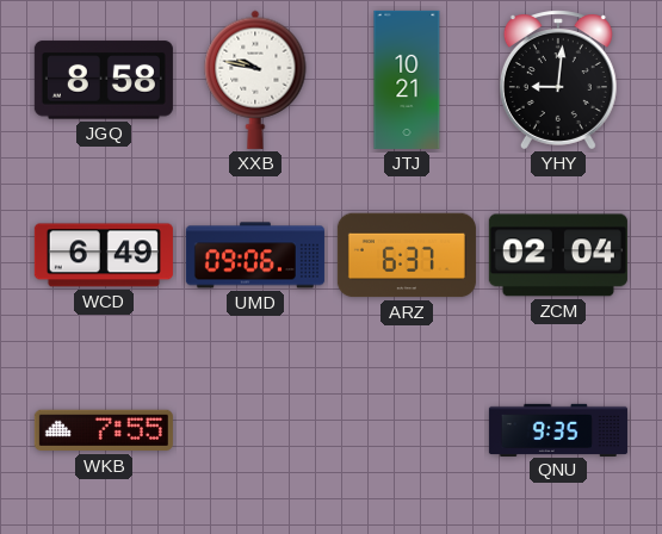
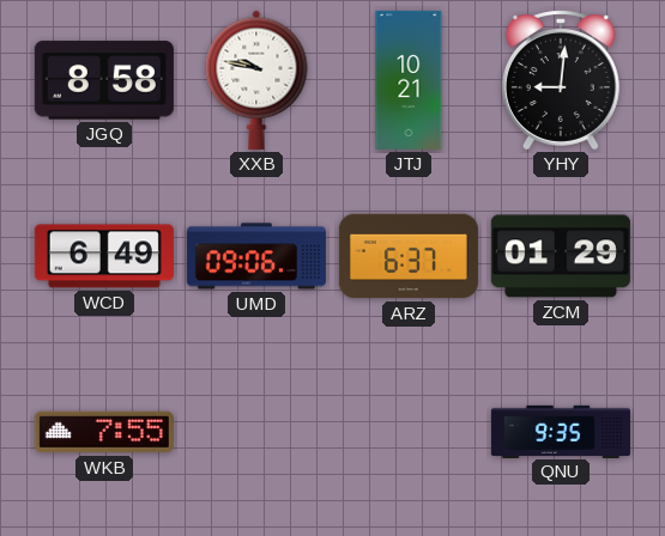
ZCM: 02:04 -> 01:29
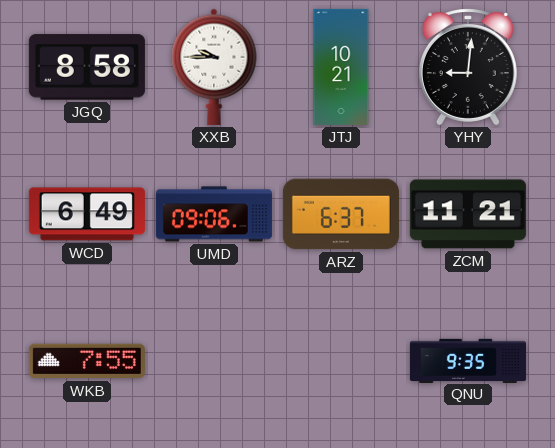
XXB: 9:47 -> 9:45
ZCM: 01:29 -> 11:21
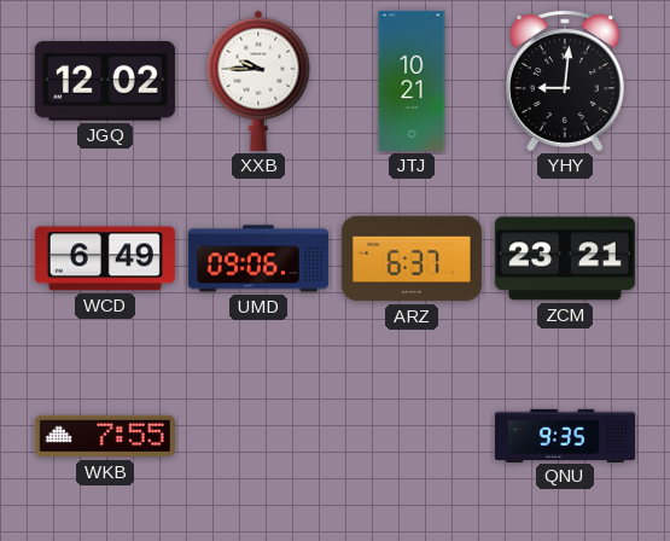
JGQ: 8:58 -> 12:02
ZCM: 11:21 -> 23:21
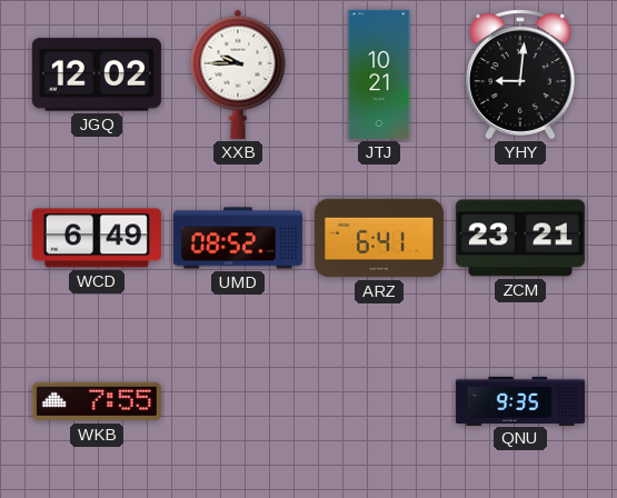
UMD: 09:06 -> 08:52
ARZ: 6:37 -> 6:41
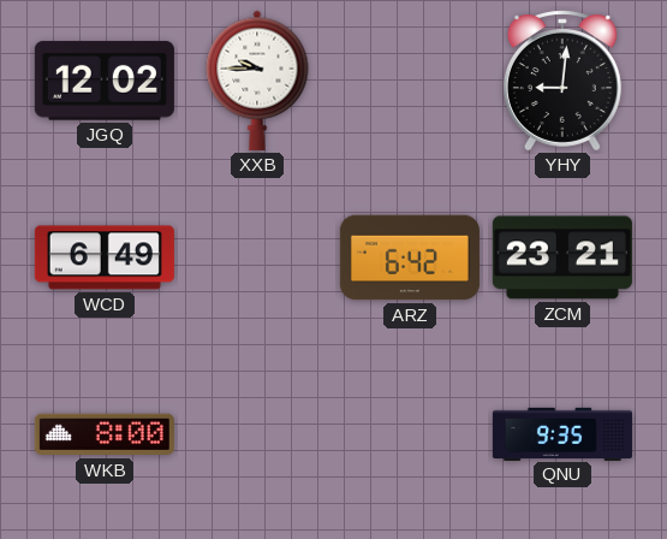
JTJ: 10:21 -> none
UMD: 08:52 -> none
ARZ: 6:41 -> 6:42
WKB: 7:55 -> 8:00
